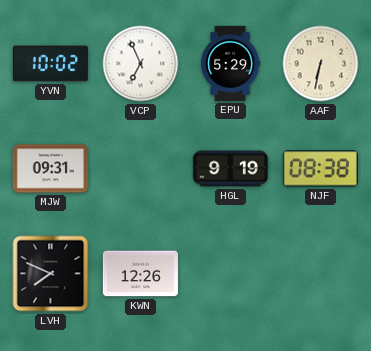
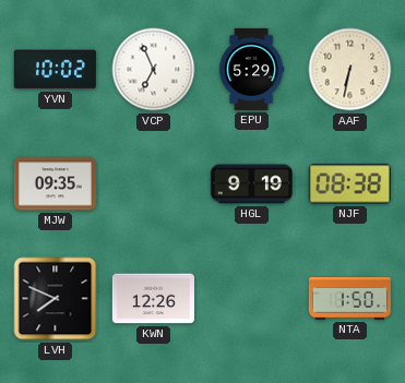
MJW: 09:31 -> 09:35
NTA: none -> 1:50
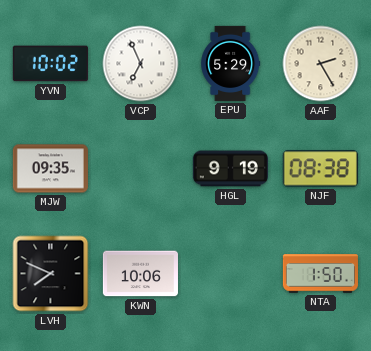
AAF: 6:32 -> 2:25
KWN: 12:26 -> 10:06
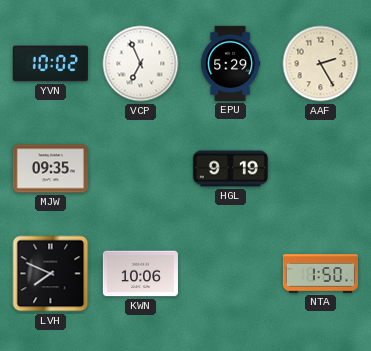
NJF: 08:38 -> none
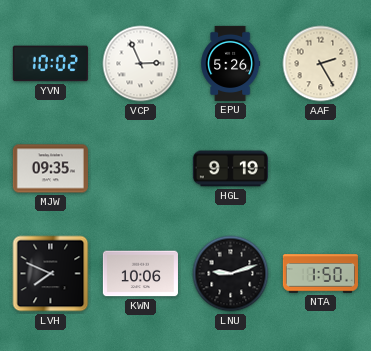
VCP: 6:56 -> 2:56
EPU: 5:29 -> 5:26
LNU: none -> 9:12
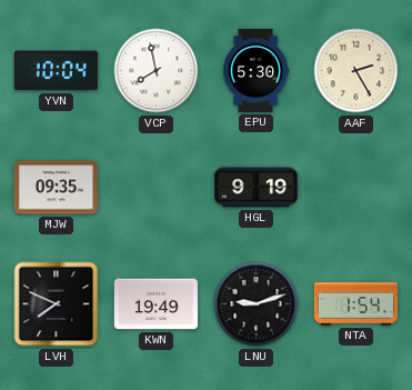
YVN: 10:02 -> 10:04
VCP: 2:56 -> 7:58
EPU: 5:26 -> 5:30
KWN: 10:06 -> 19:49
NTA: 1:50 -> 1:54
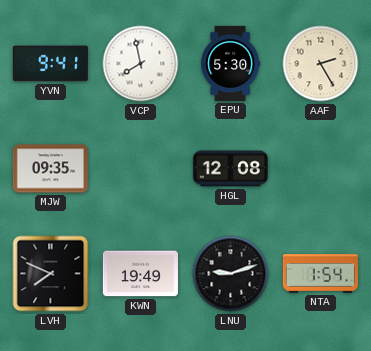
YVN: 10:04 -> 9:41
HGL: 9:19 -> 12:08
